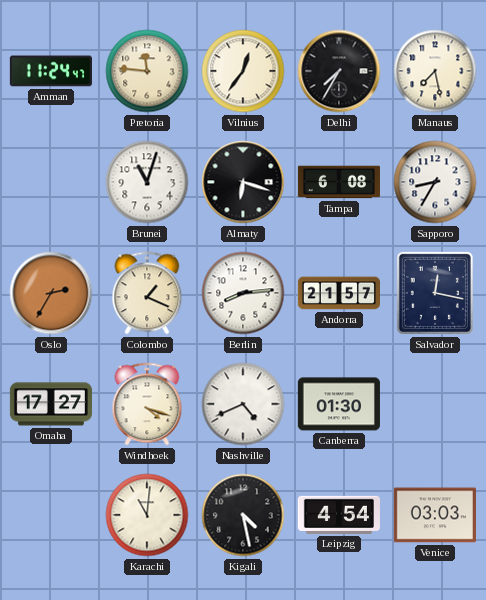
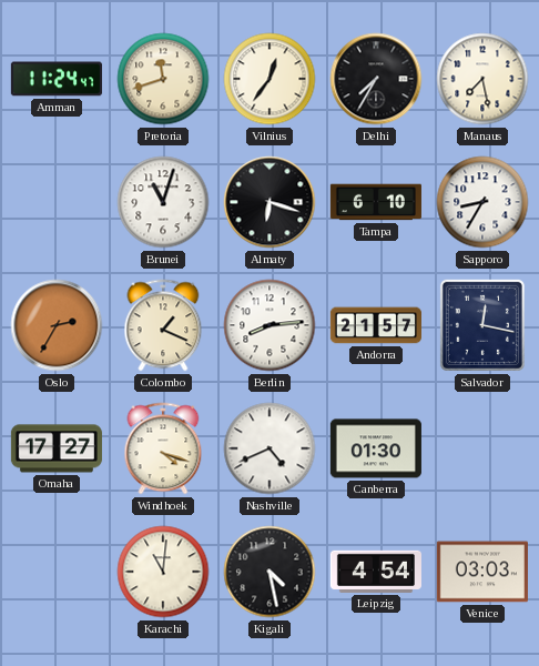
Pretoria: 11:46 -> 11:42
Tampa: 6:08 -> 6:10
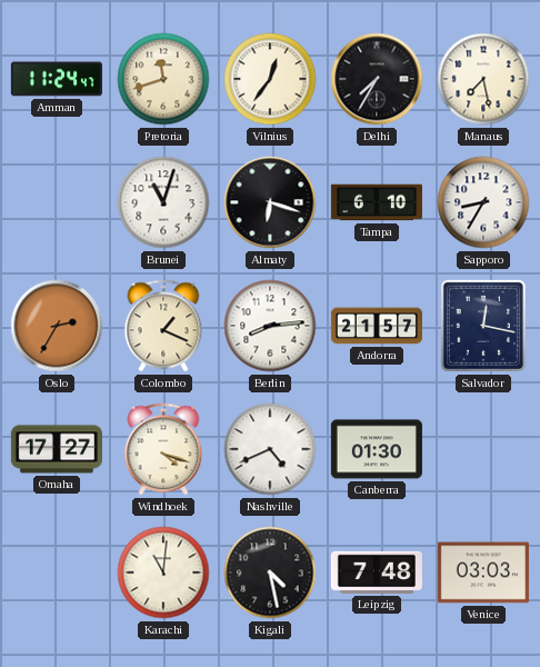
Leipzig: 4:54 -> 7:48
